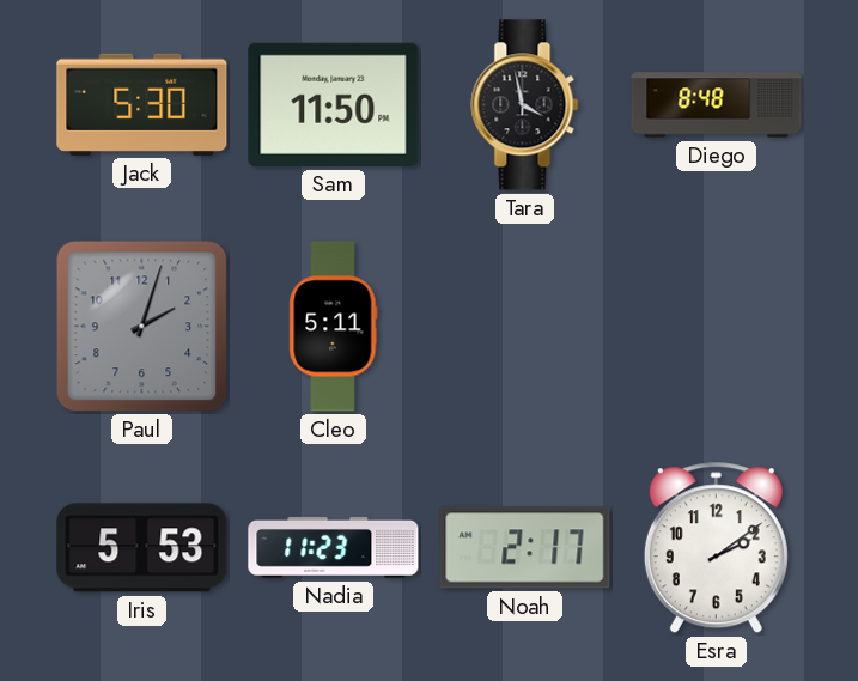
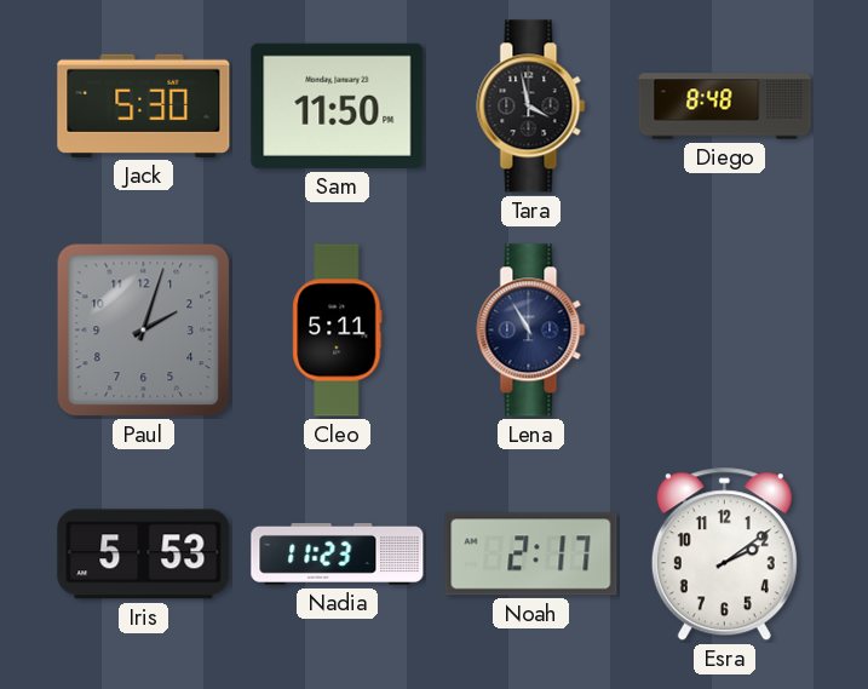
Lena: none -> 10:55
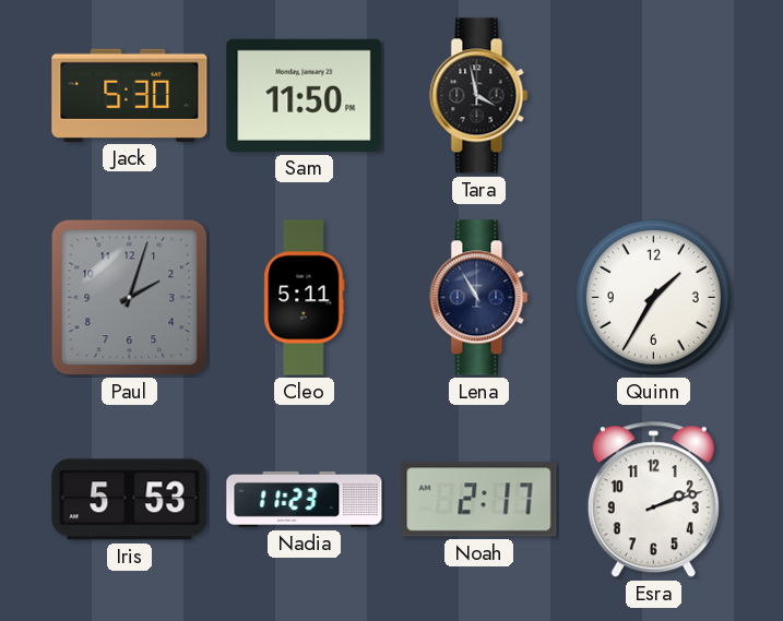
Diego: 8:48 -> none
Quinn: none -> 1:35
Esra: 2:09 -> 2:12
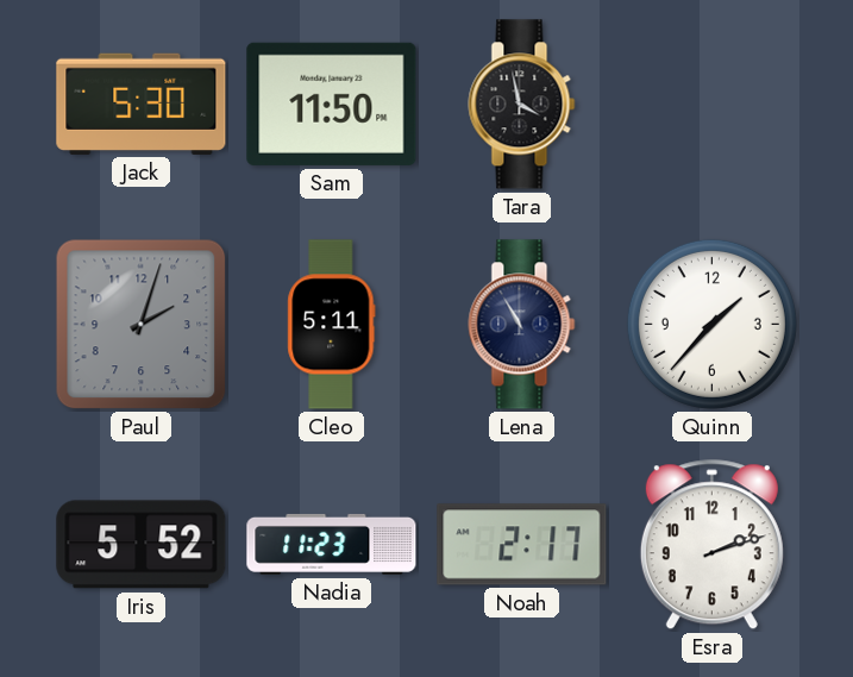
Quinn: 1:35 -> 1:37
Iris: 5:53 -> 5:52
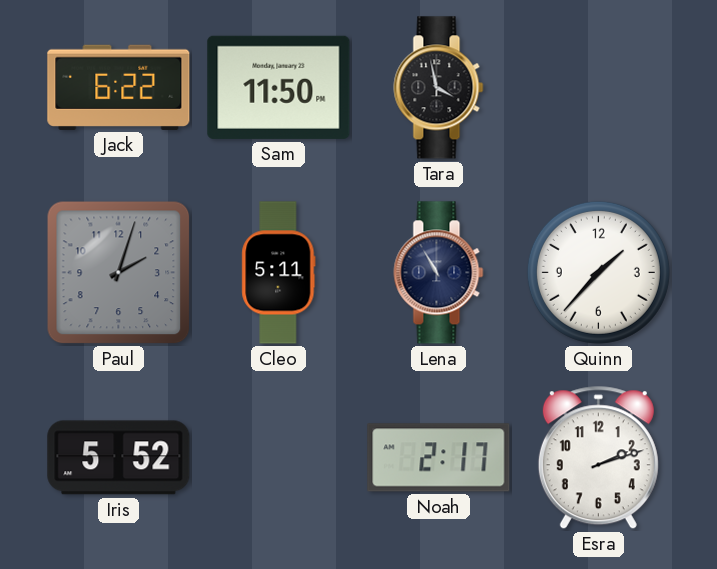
Jack: 5:30 -> 6:22
Nadia: 11:23 -> none
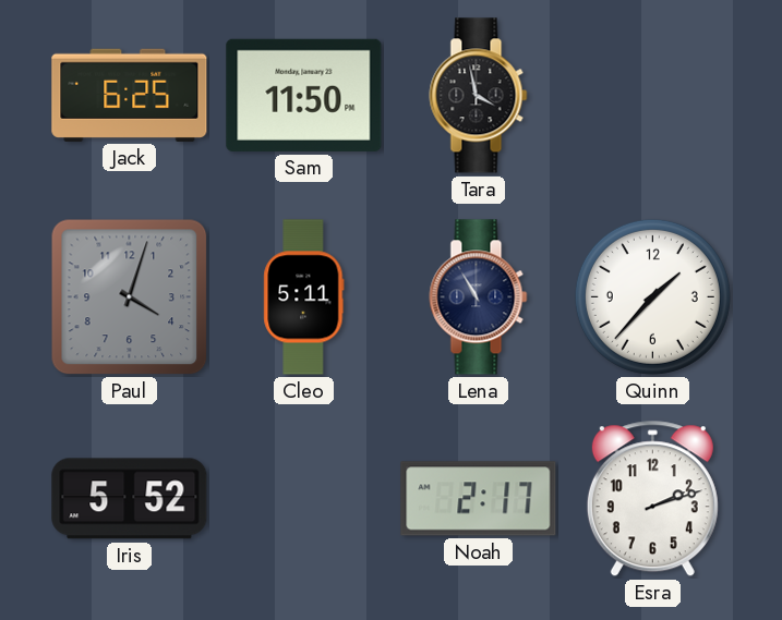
Jack: 6:22 -> 6:25
Paul: 2:03 -> 4:03
